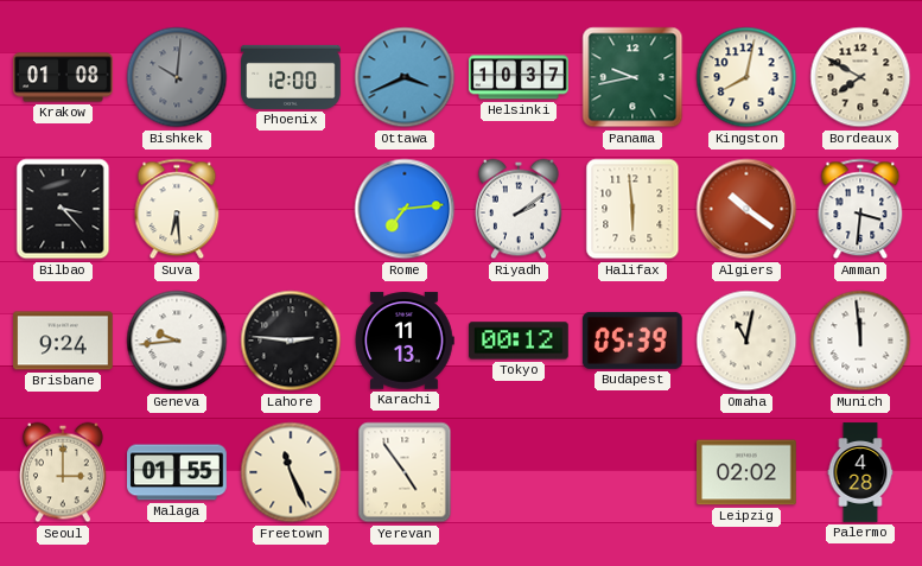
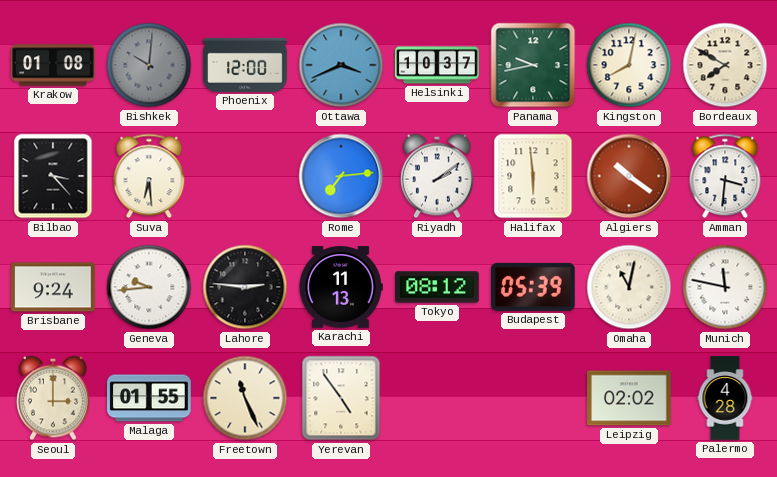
Tokyo: 00:12 -> 08:12
Munich: 11:59 -> 11:47
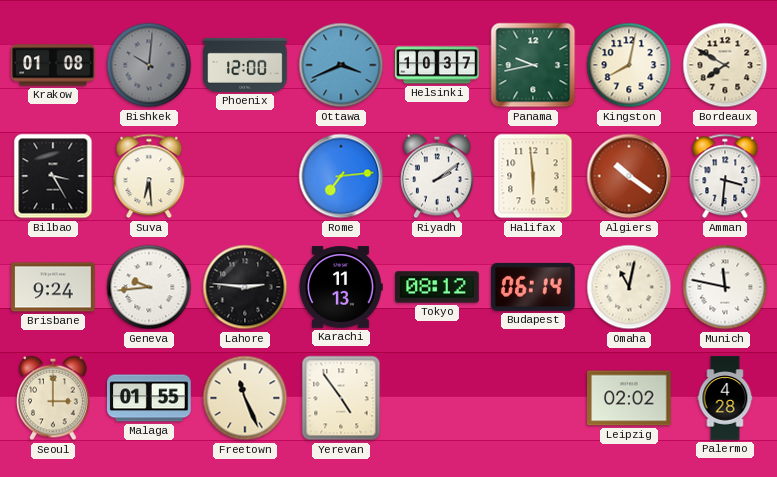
Bilbao: 3:23 -> 3:25
Budapest: 05:39 -> 06:14
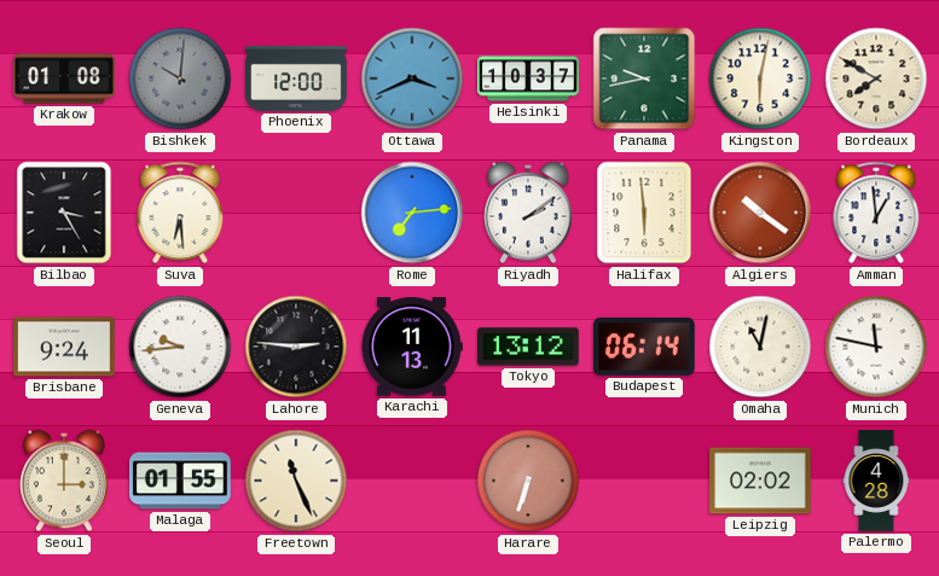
Kingston: 8:02 -> 6:02
Amman: 3:31 -> 12:59
Tokyo: 08:12 -> 13:12
Yerevan: 4:54 -> none
Harare: none -> 6:33
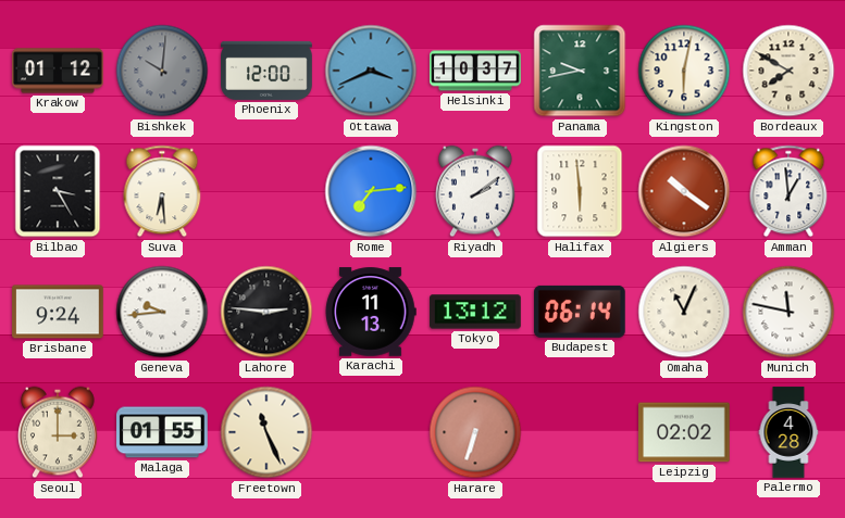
Krakow: 01:08 -> 01:12
Omaha: 11:02 -> 11:04
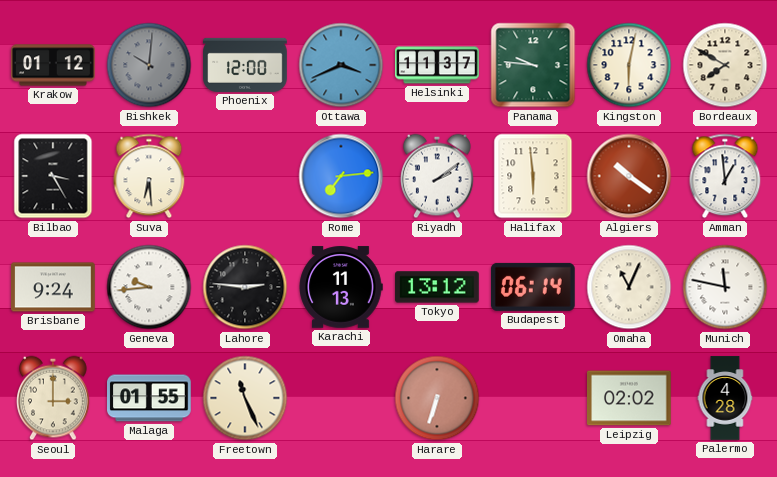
Helsinki: 10:37 -> 11:37
Panama: 9:43 -> 9:46
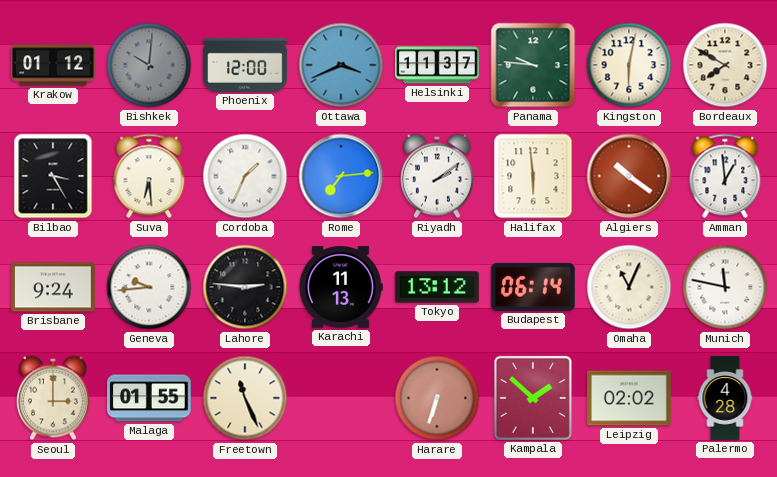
Cordoba: none -> 1:34
Kampala: none -> 1:52
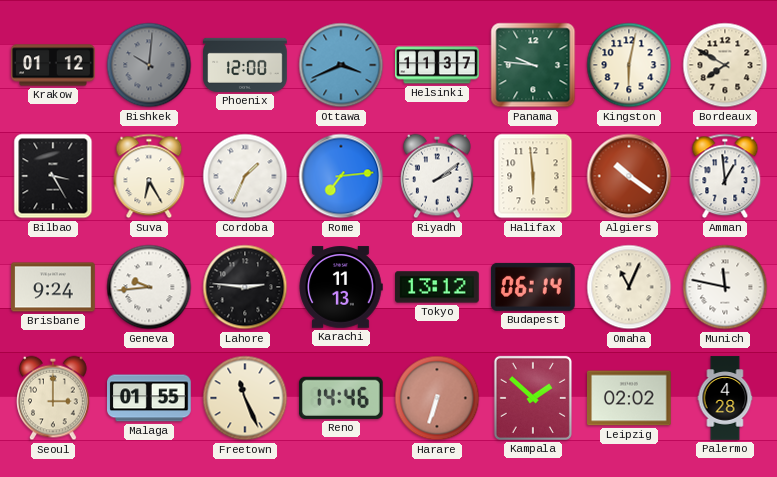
Suva: 6:29 -> 6:25
Reno: none -> 14:46
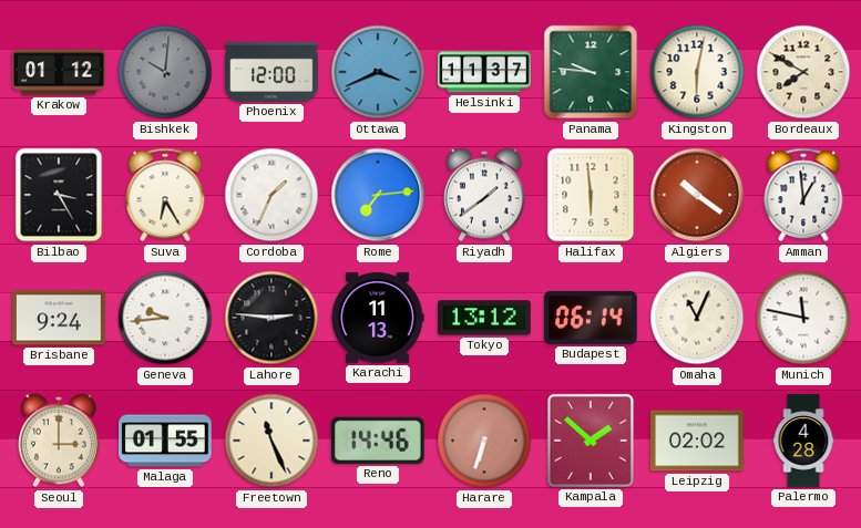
Riyadh: 2:09 -> 1:39
